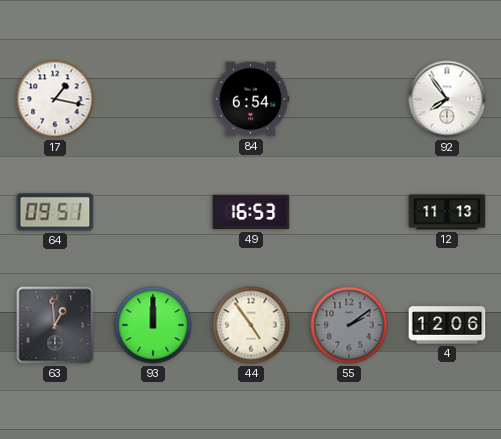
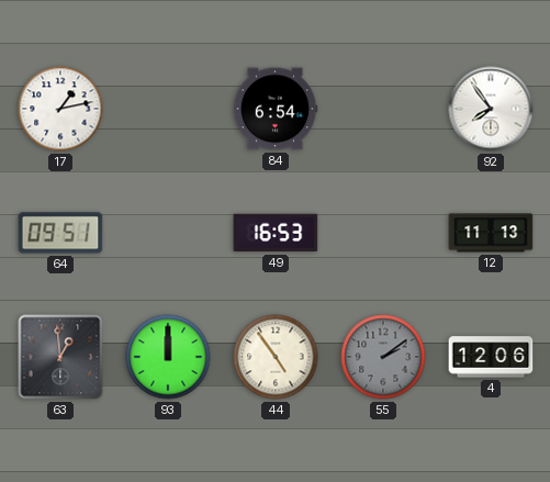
17: 1:17 -> 1:13
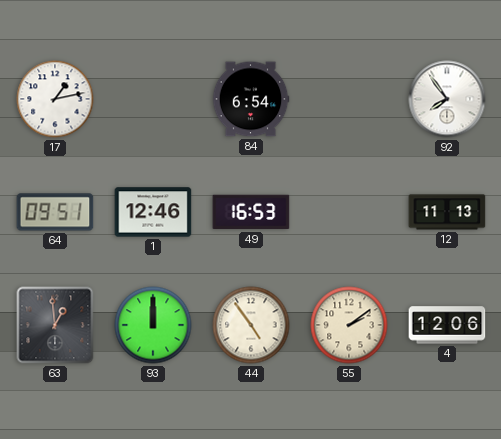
1: none -> 12:46
55 dial: grey -> cream
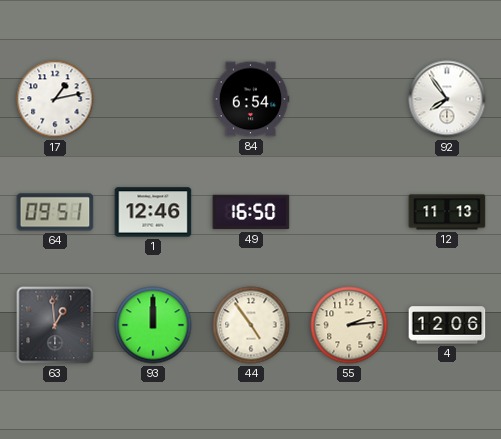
49: 16:53 -> 16:50
55: 2:09 -> 2:14
